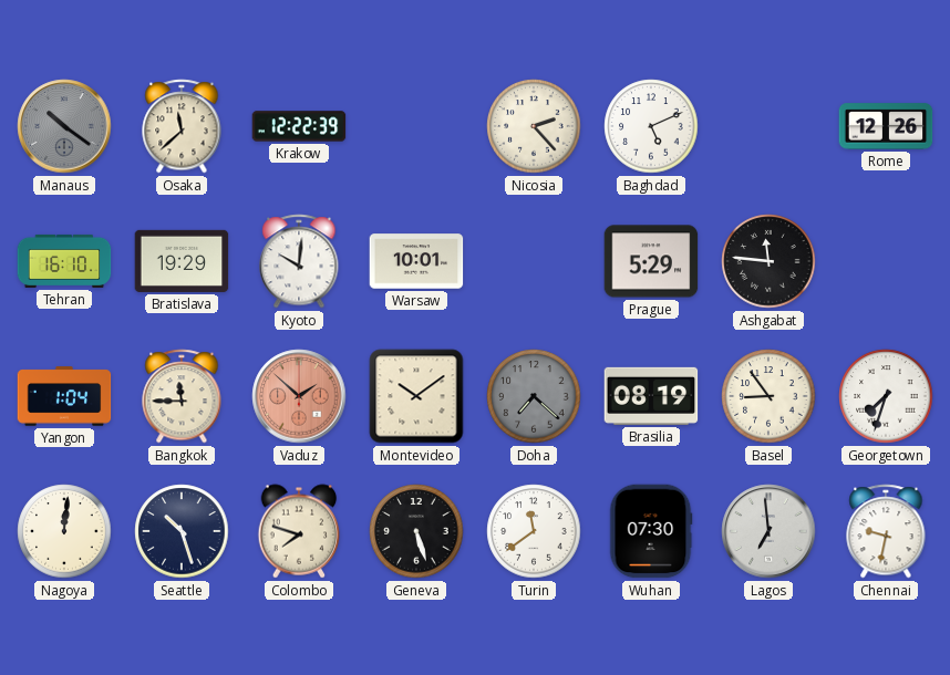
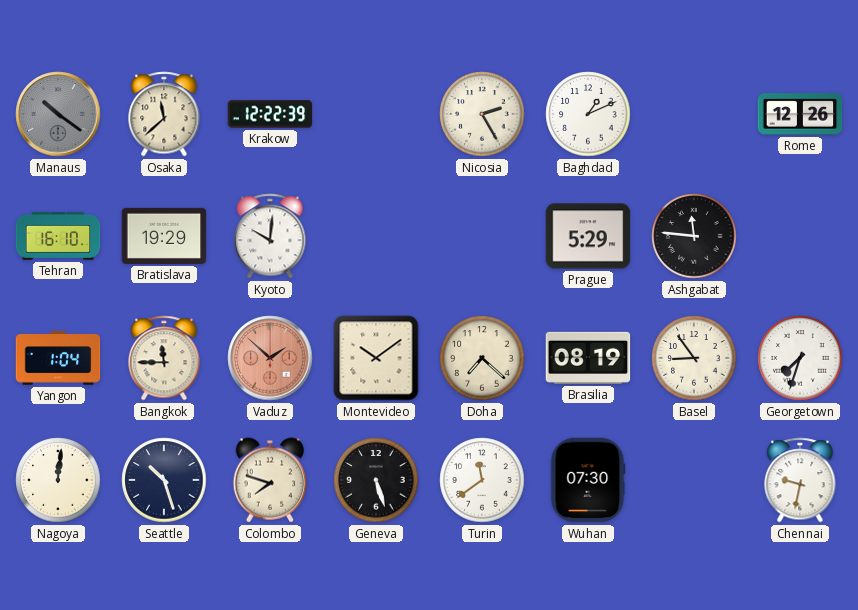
Nicosia: 2:23 -> 2:25
Baghdad: 5:11 -> 1:11
Warsaw: 10:01 -> none
Doha dial: grey -> cream
Lagos: 6:59 -> none
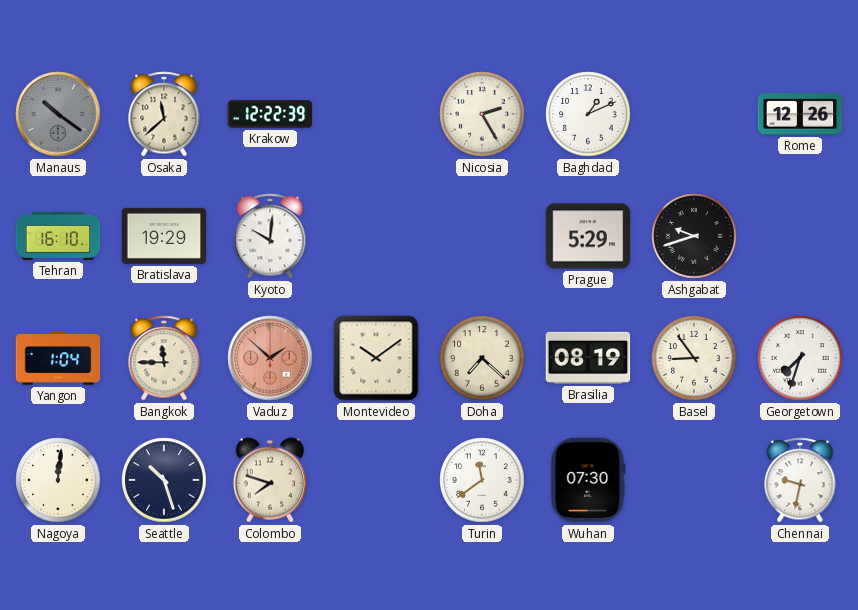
Ashgabat: 11:46 -> 9:42
Geneva: 5:27 -> none
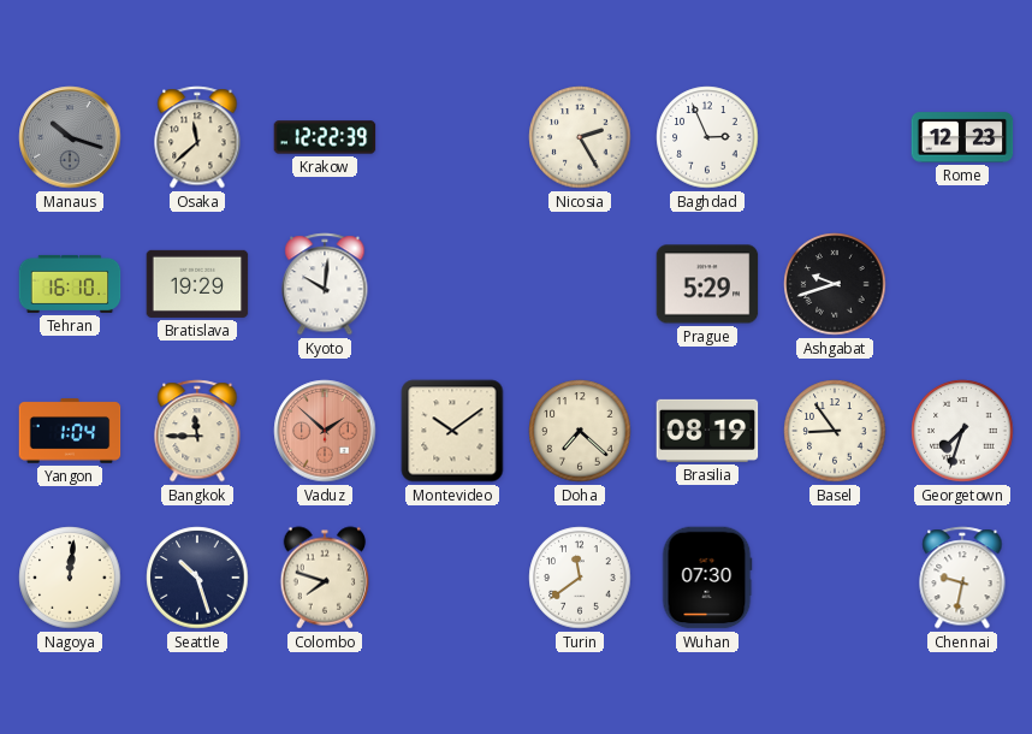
Manaus: 10:21 -> 10:18
Baghdad: 1:11 -> 2:56
Rome: 12:26 -> 12:23
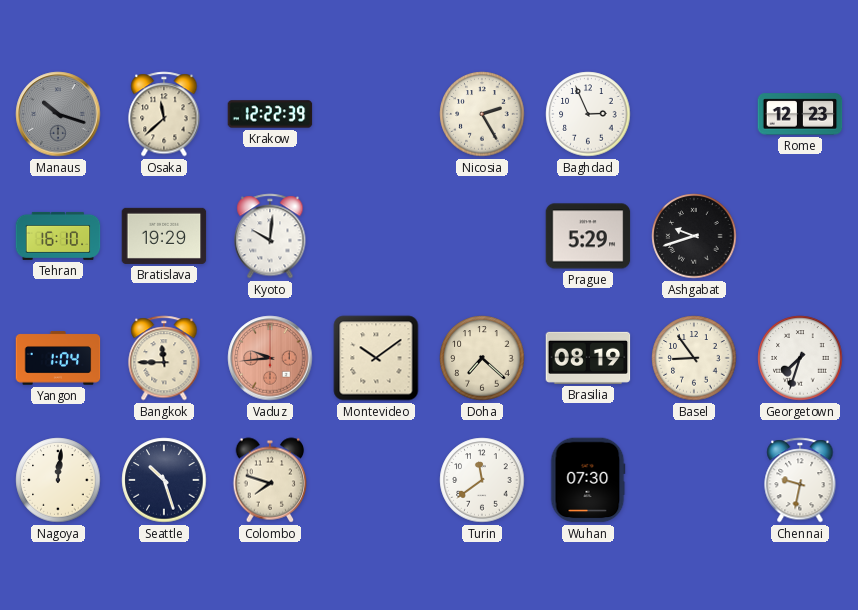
Vaduz: 1:52 -> 9:44
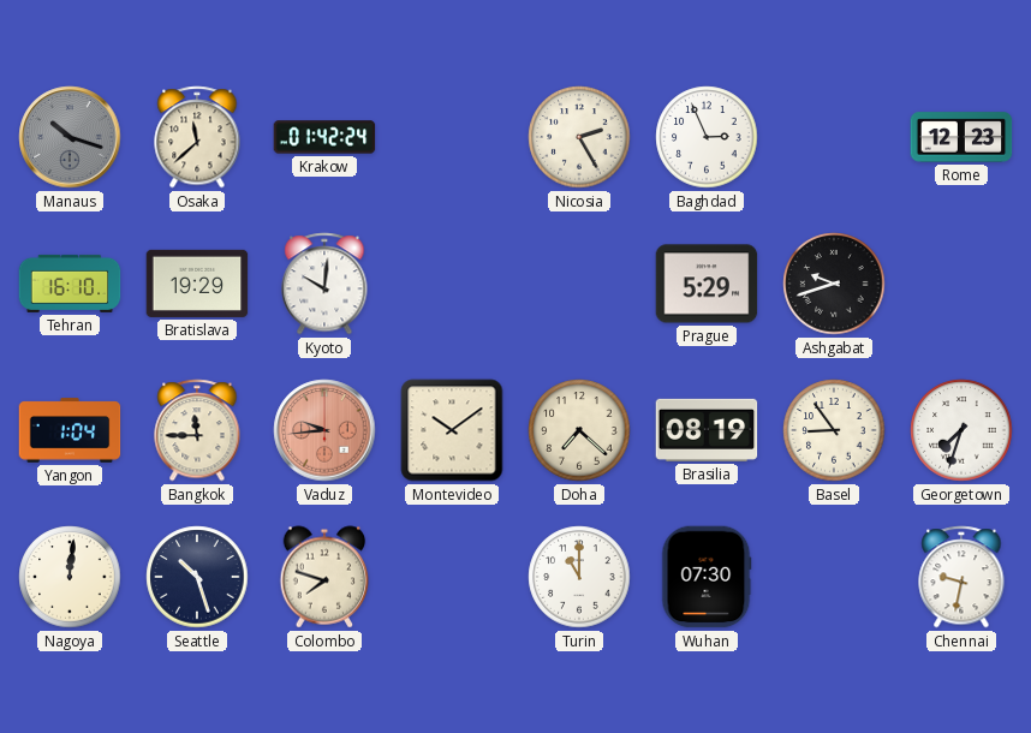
Krakow: 12:22 -> 01:42
Turin: 11:39 -> 11:00
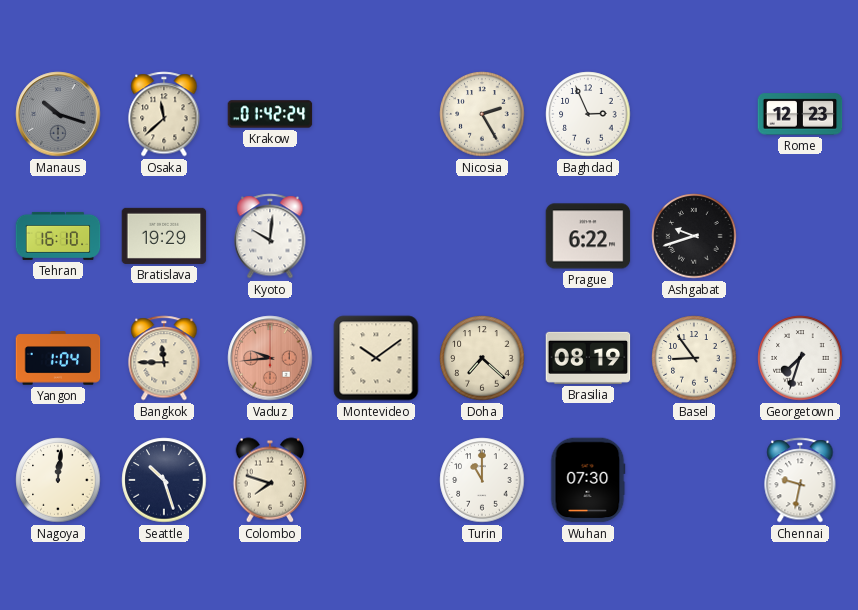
Prague: 5:29 -> 6:22
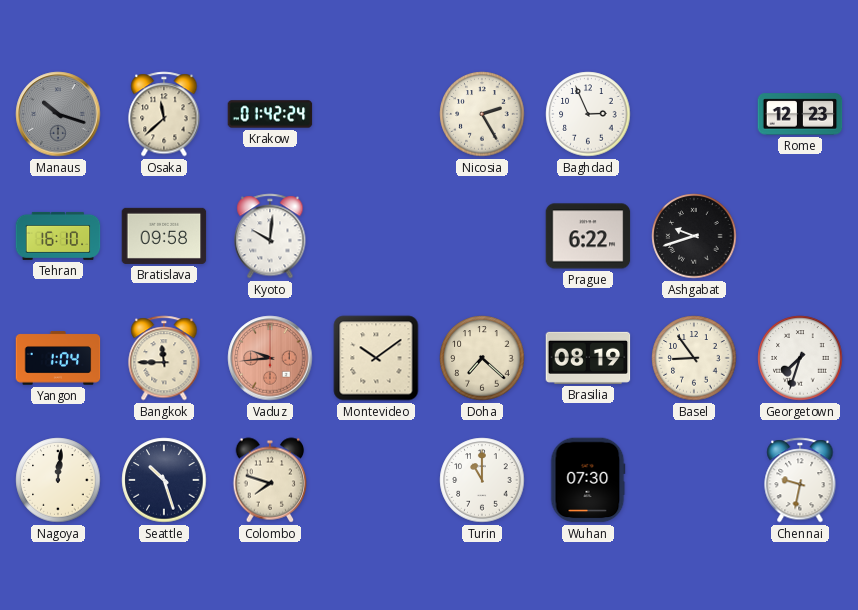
Bratislava: 19:29 -> 09:58
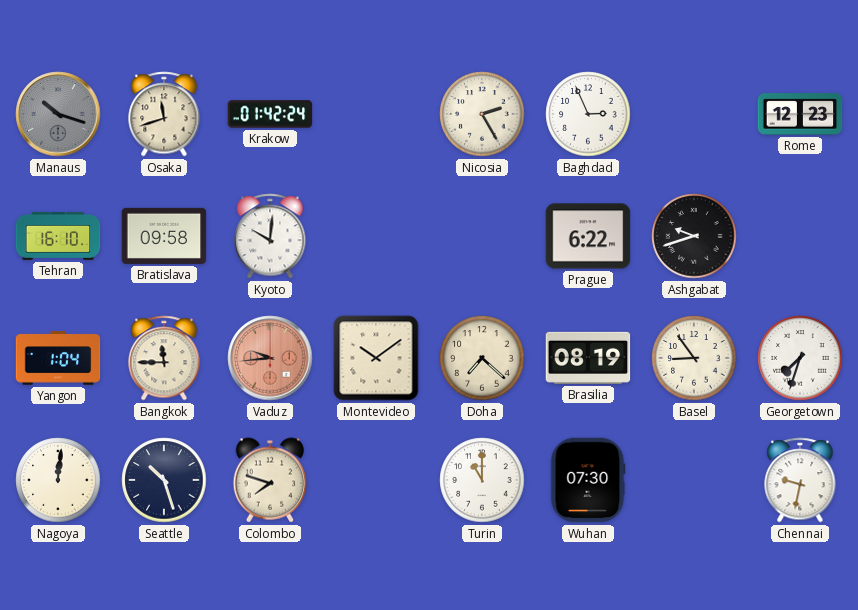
Osaka: 11:38 -> 11:42
